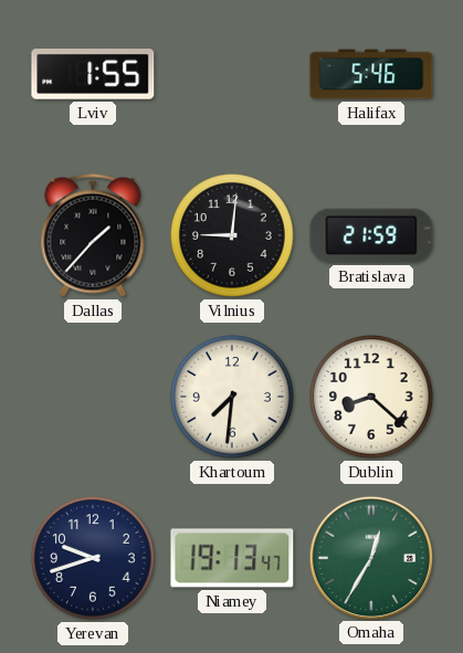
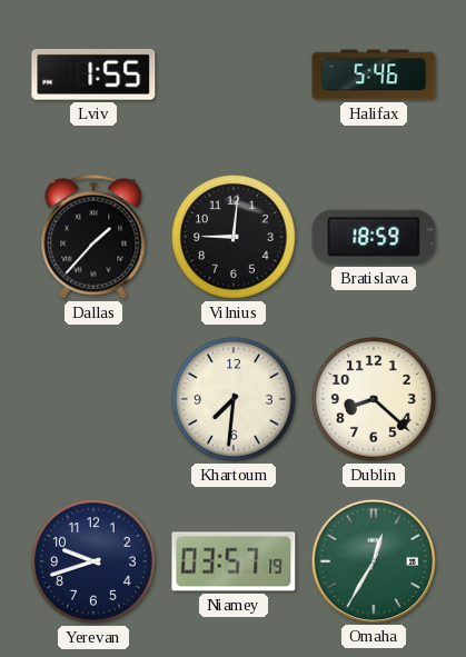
Bratislava: 21:59 -> 18:59
Niamey: 19:13 -> 03:57
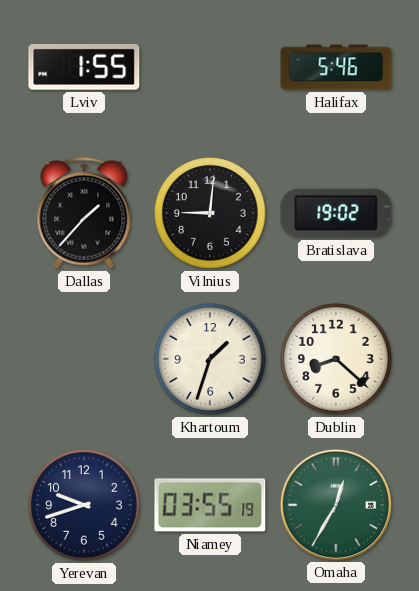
Bratislava: 18:59 -> 19:02
Khartoum: 7:31 -> 1:33
Niamey: 03:57 -> 03:55
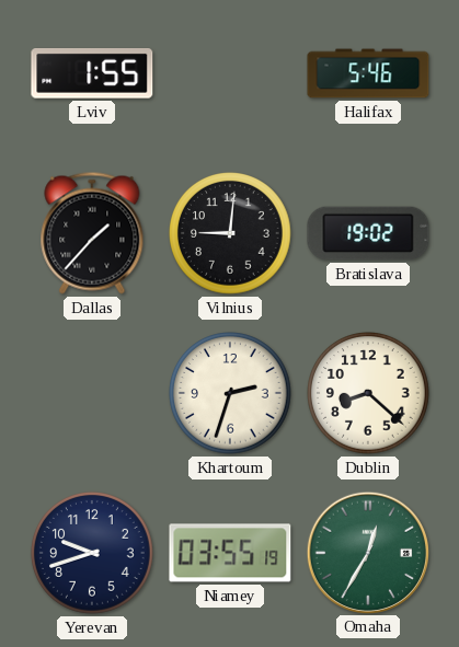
Khartoum: 1:33 -> 2:33
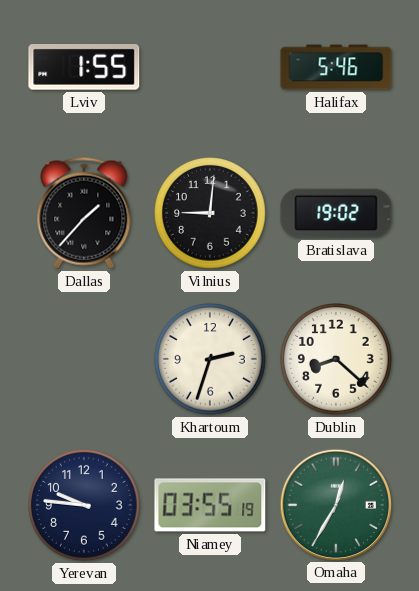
Yerevan: 9:42 -> 9:46
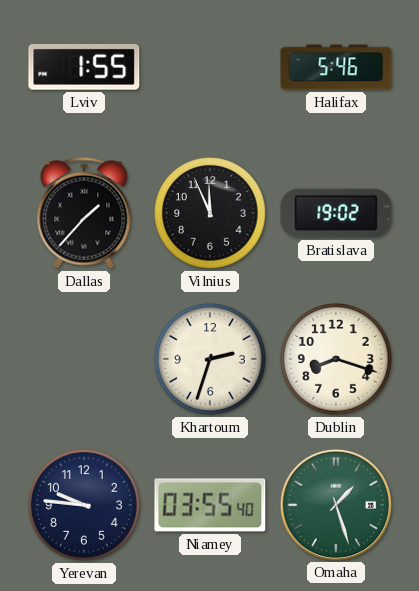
Vilnius: 9:01 -> 11:56
Dublin: 8:22 -> 8:18
Niamey: 03:55:19 -> 03:55:40
Omaha: 12:35 -> 1:27
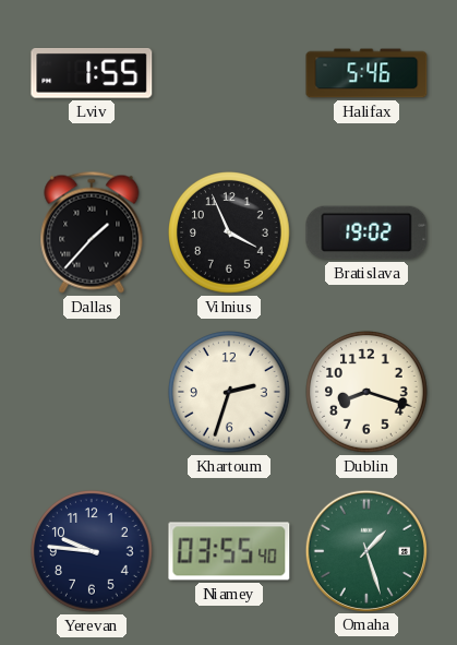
Vilnius: 11:56 -> 3:56
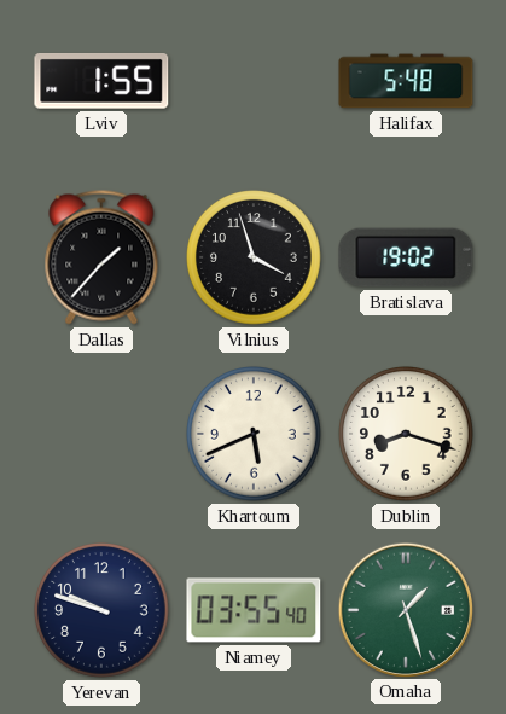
Halifax: 5:46 -> 5:48
Vilnius: 3:56 -> 3:57
Khartoum: 2:33 -> 5:41
Yerevan: 9:46 -> 9:48
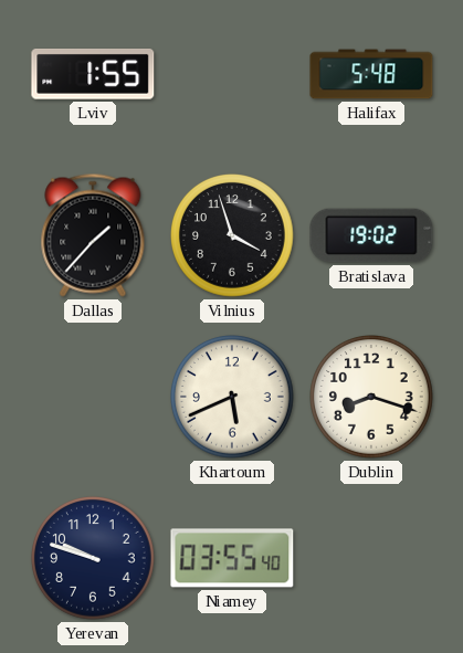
Omaha: 1:27 -> none
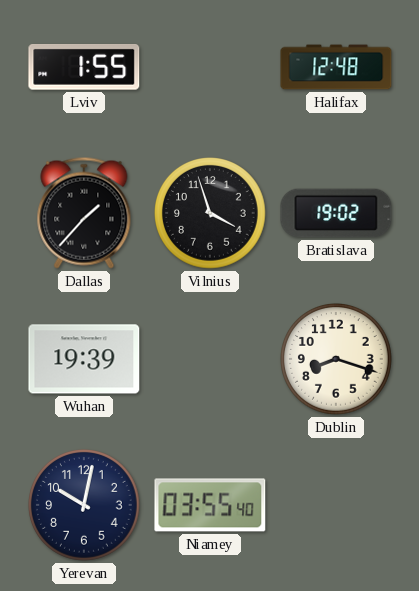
Halifax: 5:48 -> 12:48
Wuhan: none -> 19:39
Khartoum: 5:41 -> none
Yerevan: 9:48 -> 10:02
